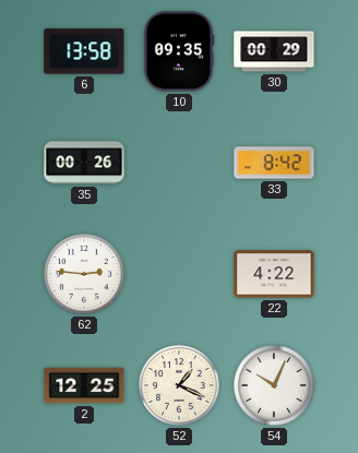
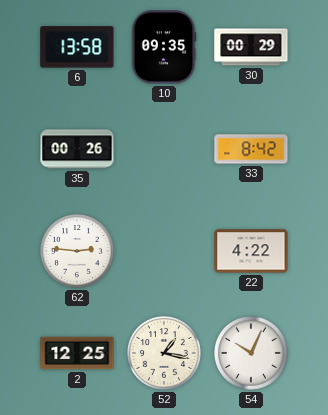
52: 1:19 -> 1:17
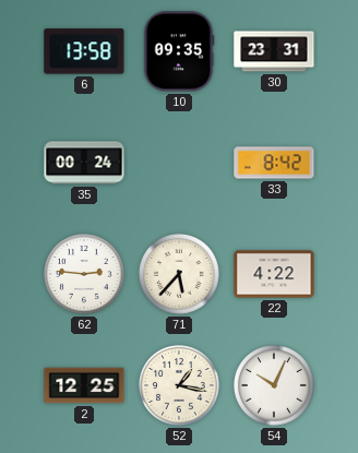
30: 00:29 -> 23:31
35: 00:26 -> 00:24
71: none -> 5:37
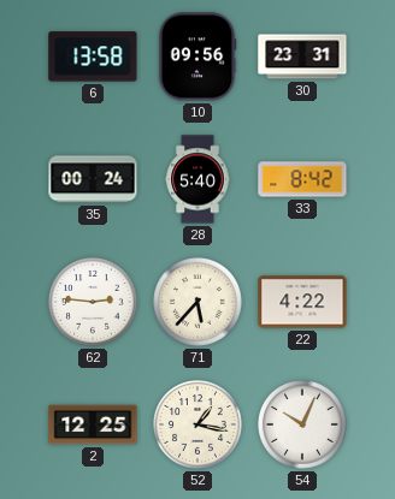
10: 09:35 -> 09:56
28: none -> 5:40
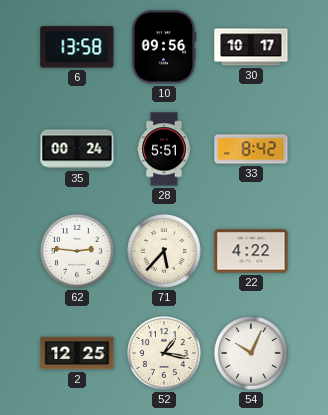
30: 23:31 -> 10:17
28: 5:40 -> 5:51
